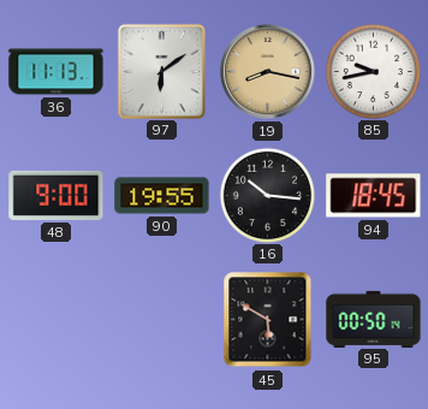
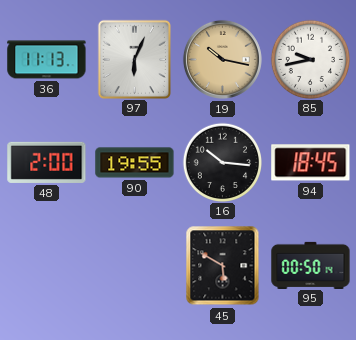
97: 6:09 -> 6:04
19: 8:17 -> 10:17
48: 9:00 -> 2:00
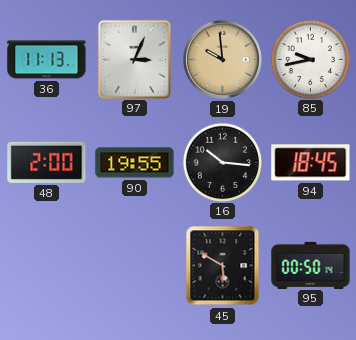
97: 6:04 -> 3:04
19: 10:17 -> 9:59
